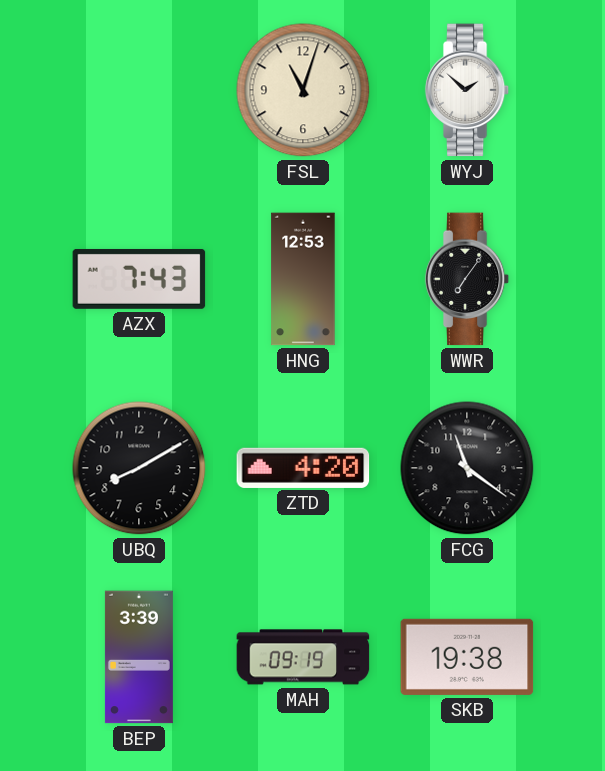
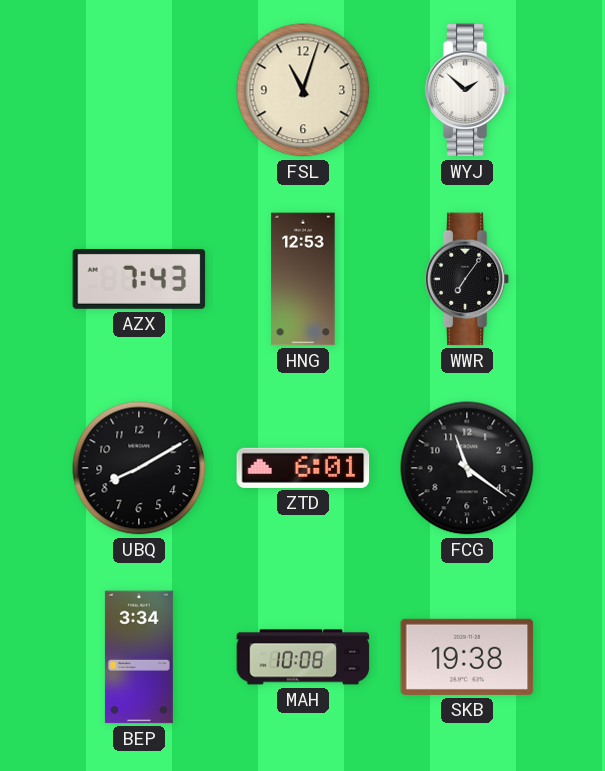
ZTD: 4:20 -> 6:01
BEP: 3:39 -> 3:34
MAH: 09:19 -> 10:08
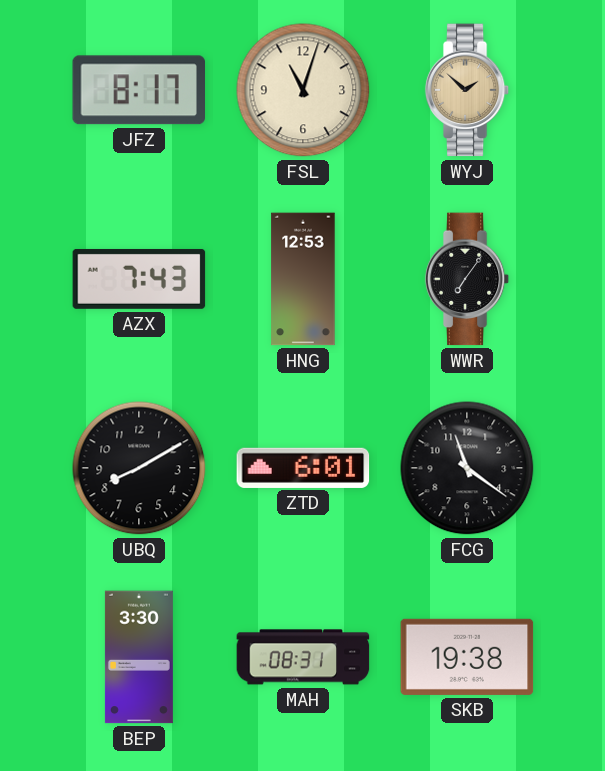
JFZ: none -> 8:17
WYJ dial: white -> champagne
BEP: 3:34 -> 3:30
MAH: 10:08 -> 08:31
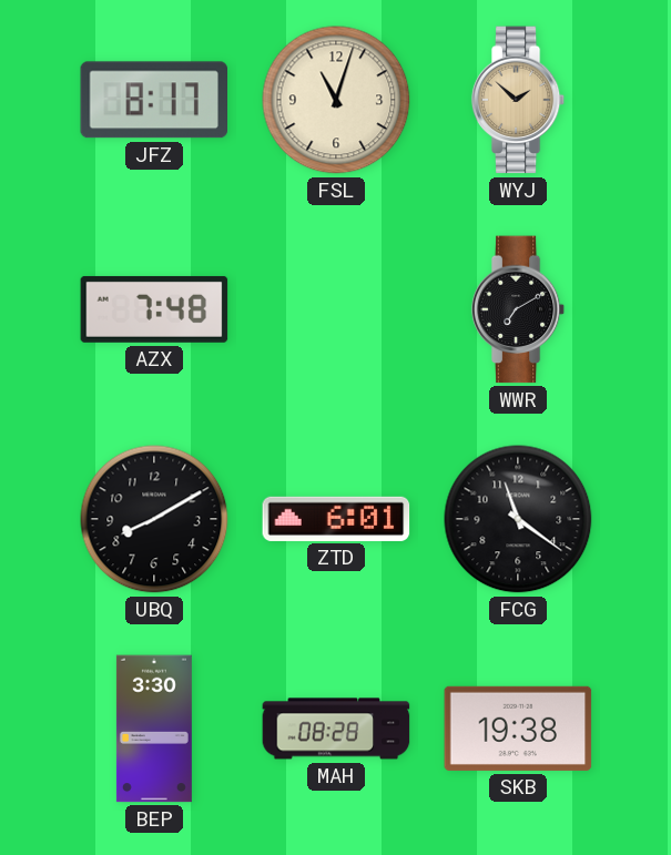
AZX: 7:43 -> 7:48
HNG: 12:53 -> none
WWR: 7:06 -> 7:10
MAH: 08:31 -> 08:28
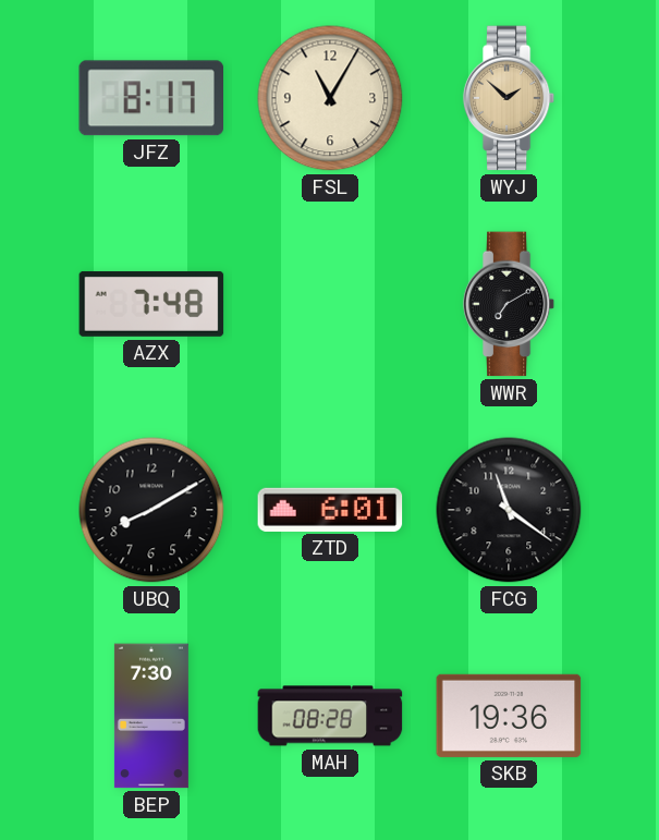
FSL: 11:03 -> 11:05
BEP: 3:30 -> 7:30
SKB: 19:38 -> 19:36
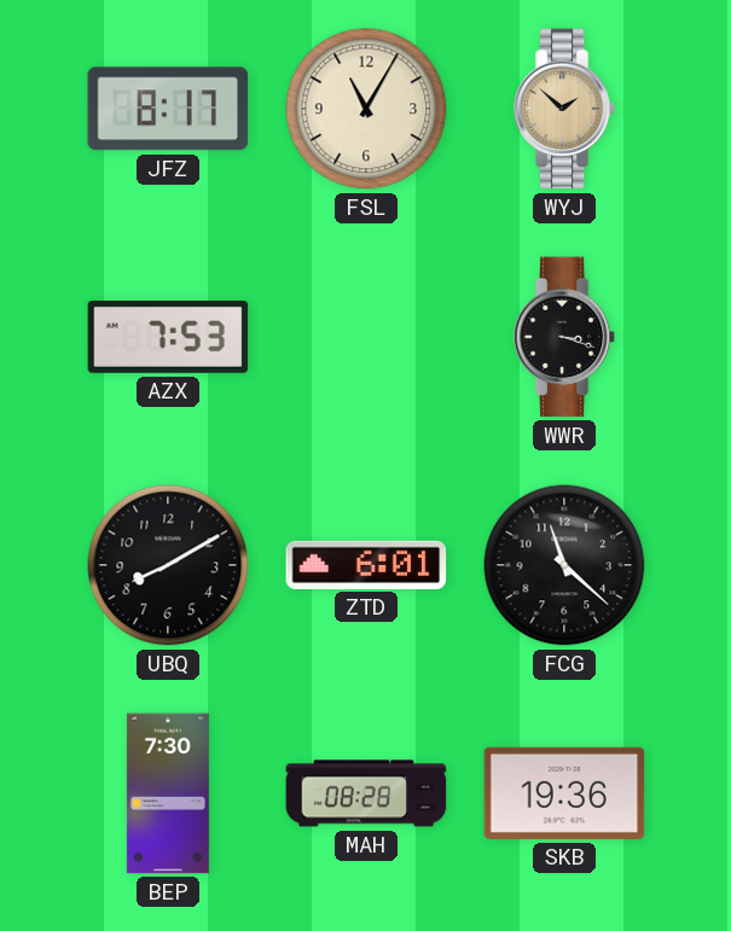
AZX: 7:48 -> 7:53
WWR: 7:10 -> 3:18
FCG: 11:21 -> 11:22
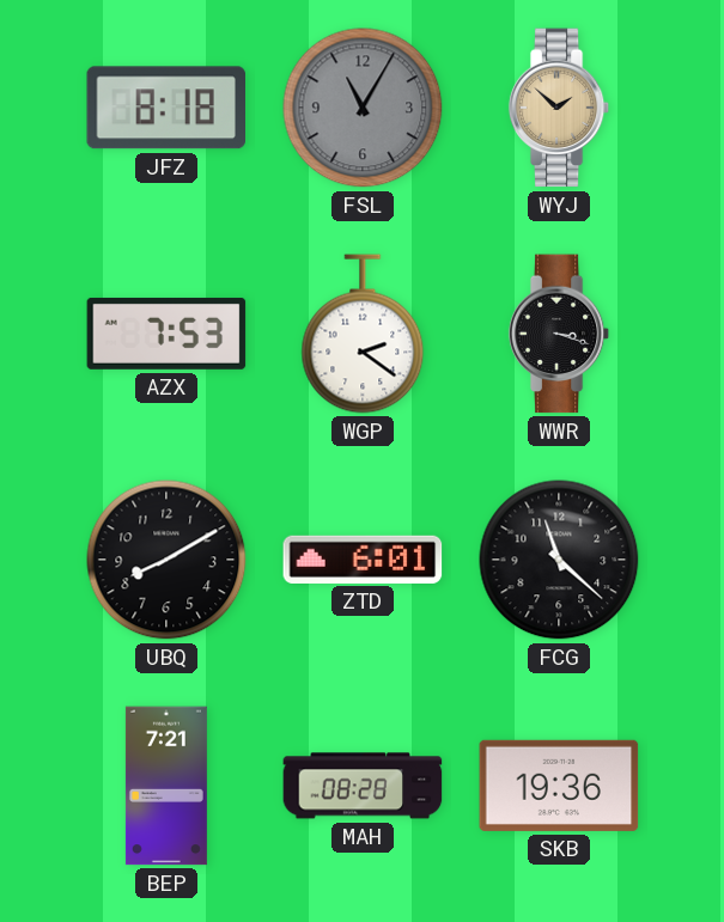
JFZ: 8:17 -> 8:18
FSL dial: cream -> grey
WGP: none -> 2:21
BEP: 7:30 -> 7:21
